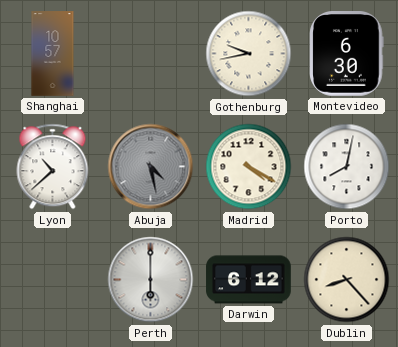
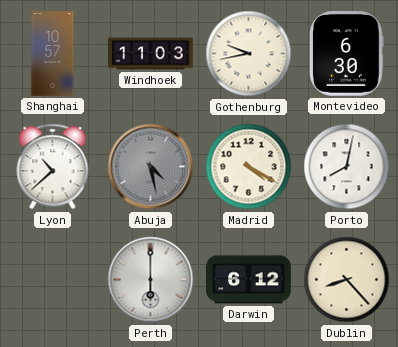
Windhoek: none -> 11:03
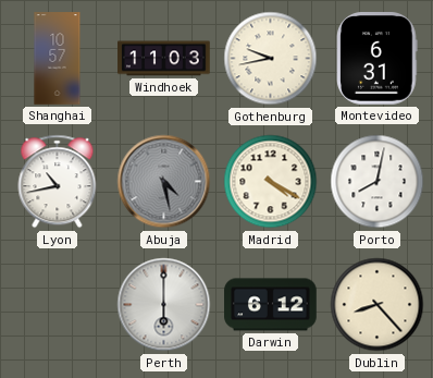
Montevideo: 6:30 -> 6:31
Lyon: 10:38 -> 10:43
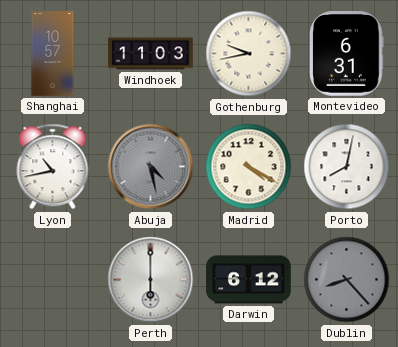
Dublin dial: cream -> grey
